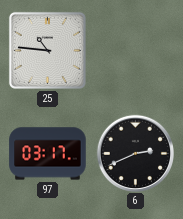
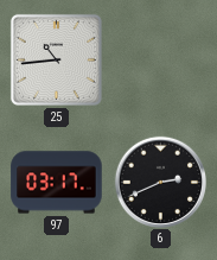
25: 10:46 -> 10:44
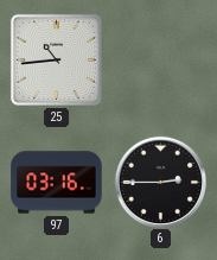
97: 03:17 -> 03:16
6: 2:41 -> 2:45
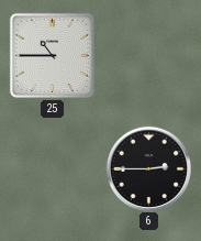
25: 10:44 -> 10:45
97: 03:16 -> none
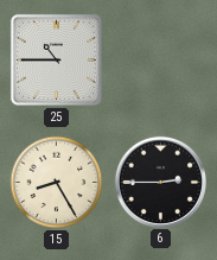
15: none -> 8:25
